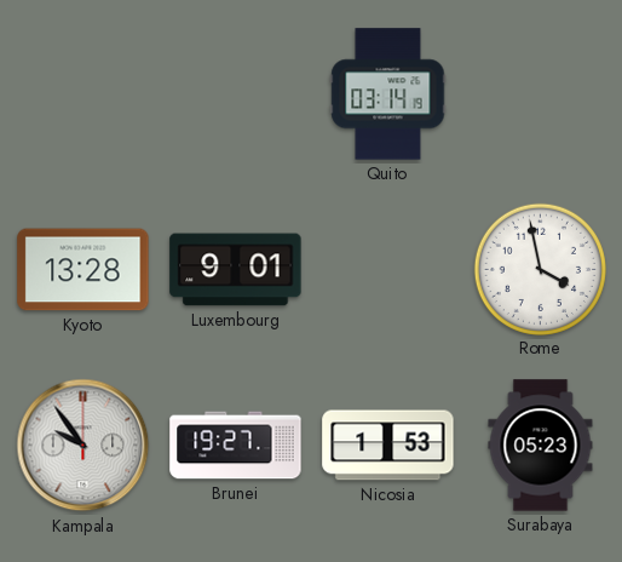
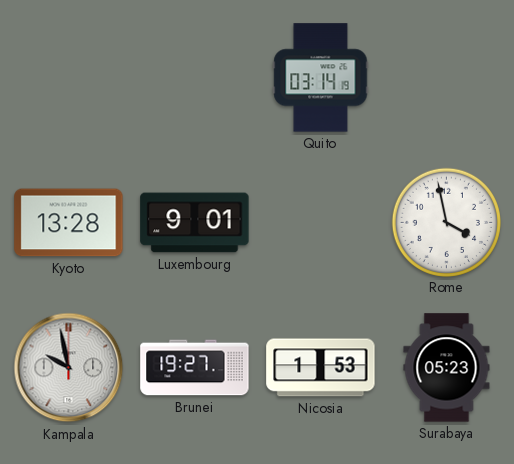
Kampala: 9:54 -> 9:58
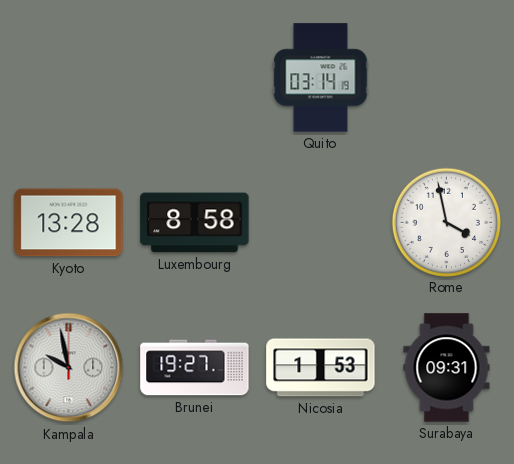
Luxembourg: 9:01 -> 8:58
Surabaya: 05:23 -> 09:31
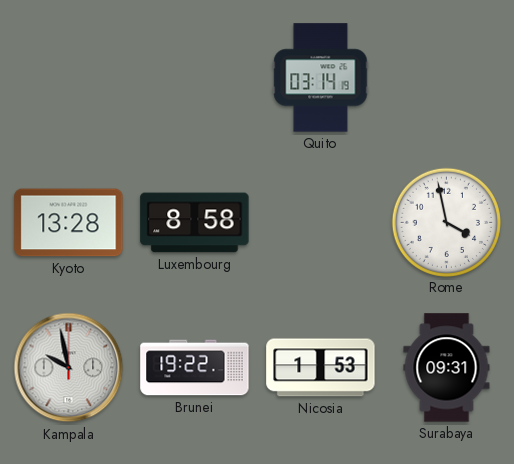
Brunei: 19:27 -> 19:22
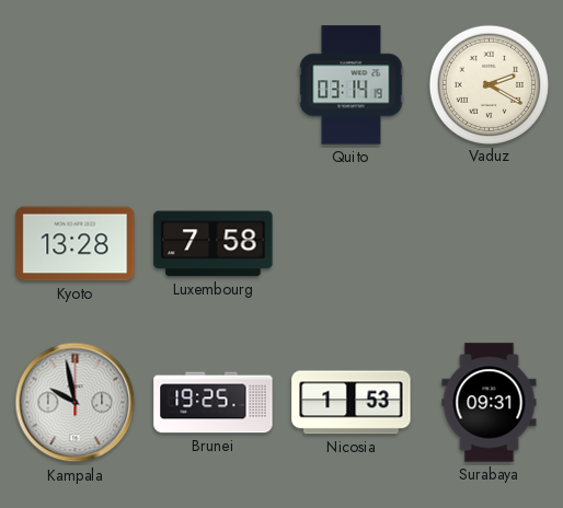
Vaduz: none -> 2:20
Luxembourg: 8:58 -> 7:58
Rome: 3:58 -> none
Brunei: 19:22 -> 19:25
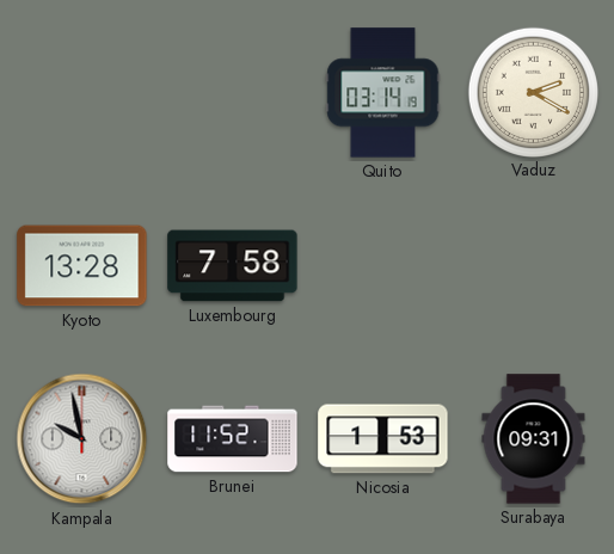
Brunei: 19:25 -> 11:52
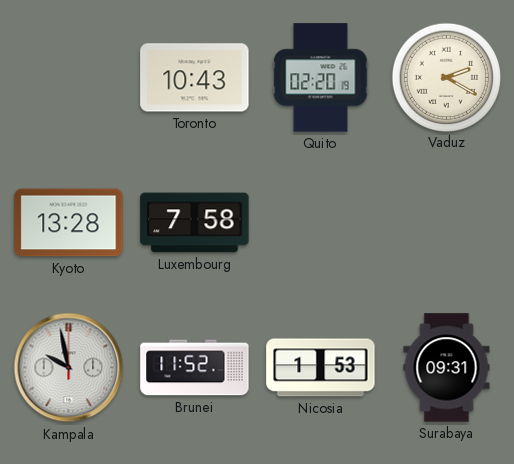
Toronto: none -> 10:43
Quito: 03:14 -> 02:20
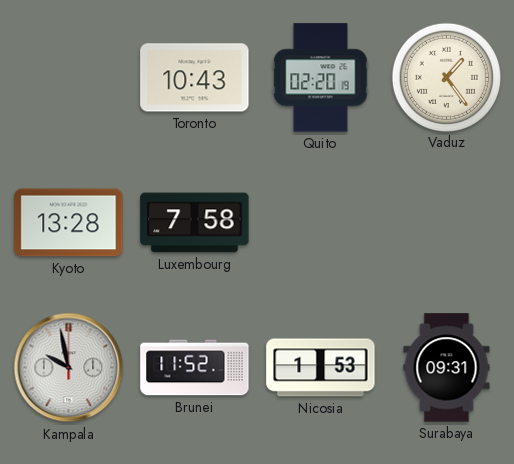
Vaduz: 2:20 -> 1:24
